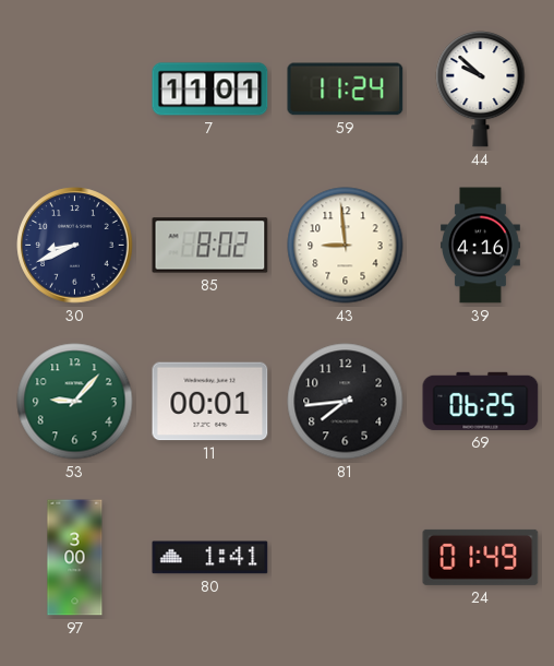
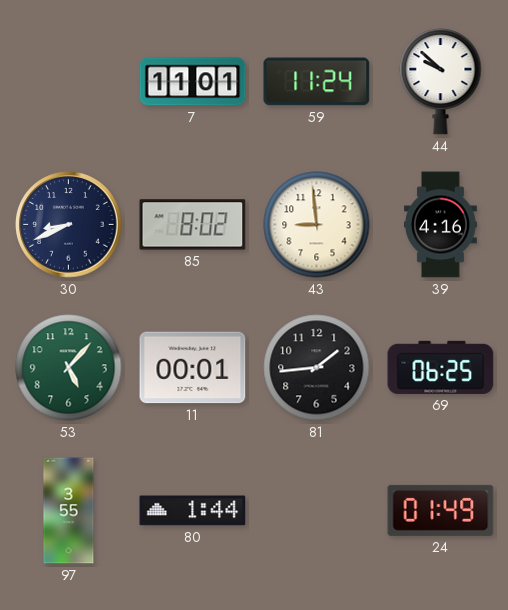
53: 9:07 -> 5:07
81: 7:44 -> 1:44
97: 3:00 -> 3:55
80: 1:41 -> 1:44
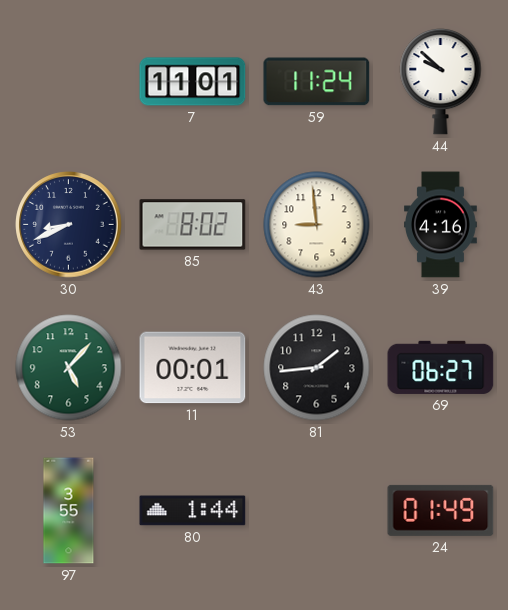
69: 06:25 -> 06:27
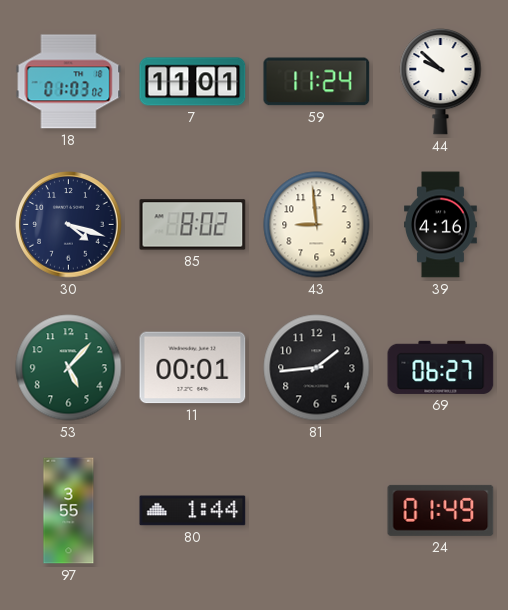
18: none -> 01:03
30: 8:41 -> 4:18
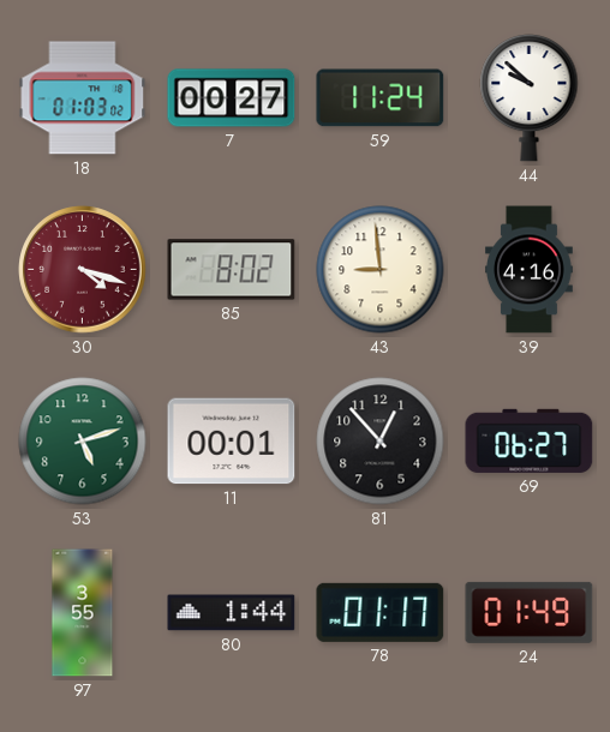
7: 11:01 -> 00:27
30 dial: navy -> burgundy
53: 5:07 -> 5:12
81: 1:44 -> 12:53
78: none -> 01:17
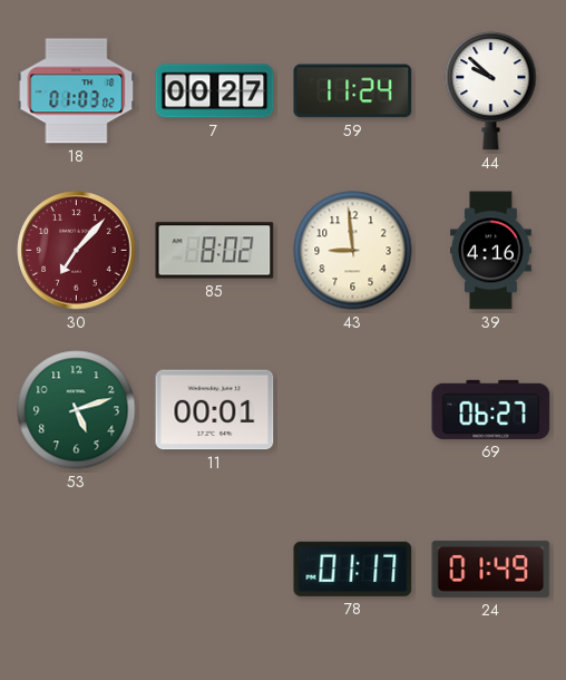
30: 4:18 -> 7:07
81: 12:53 -> none
97: 3:55 -> none
80: 1:44 -> none
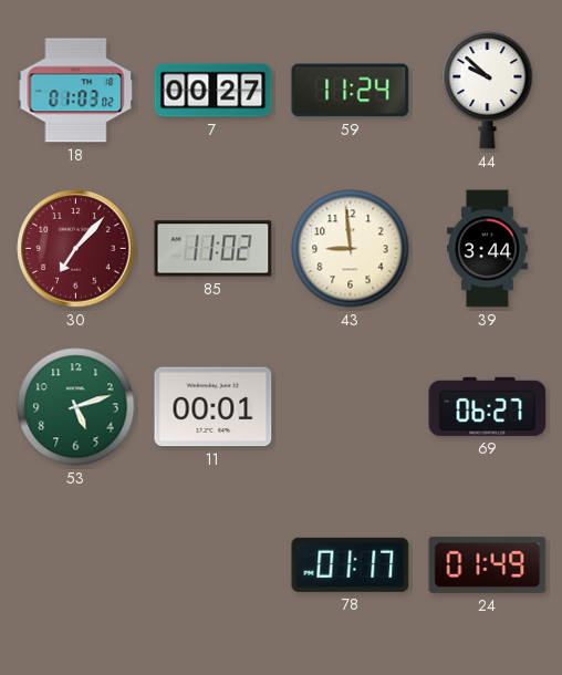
85: 8:02 -> 11:02
39: 4:16 -> 3:44
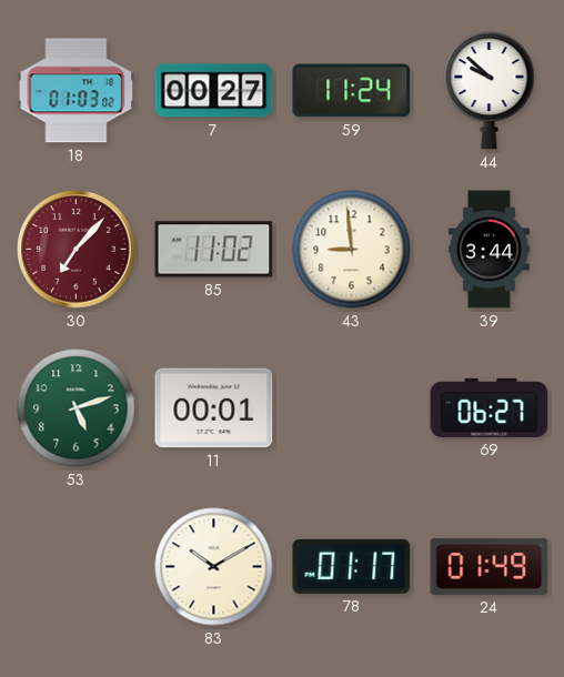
83: none -> 10:10
